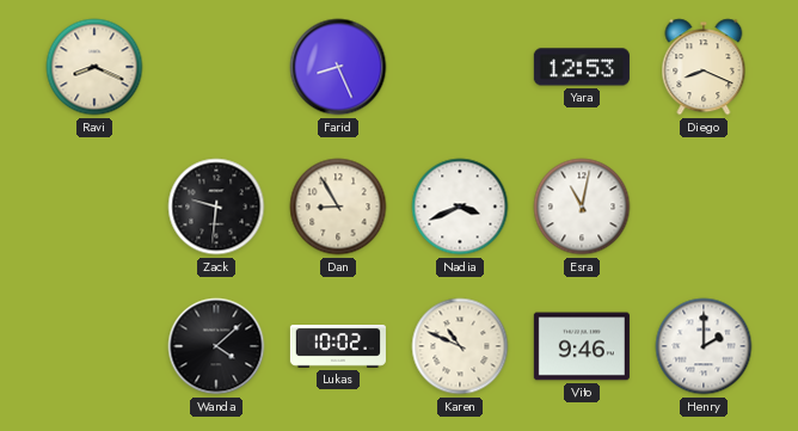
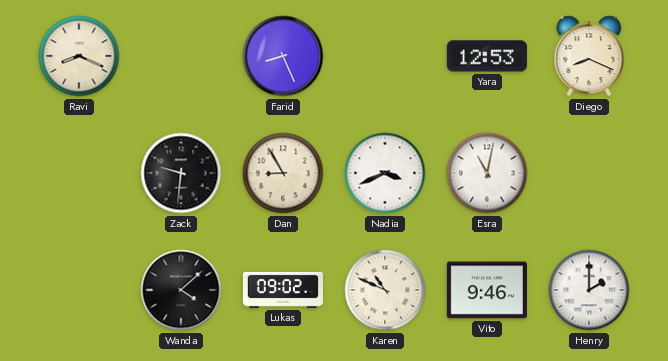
Lukas: 10:02 -> 09:02
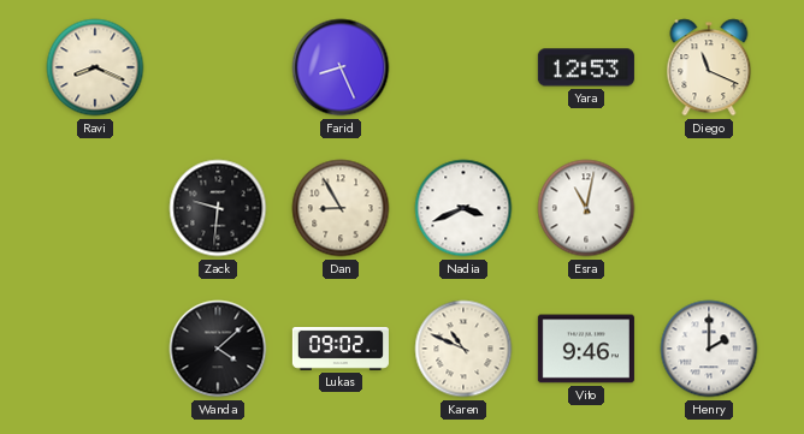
Diego: 8:19 -> 11:19
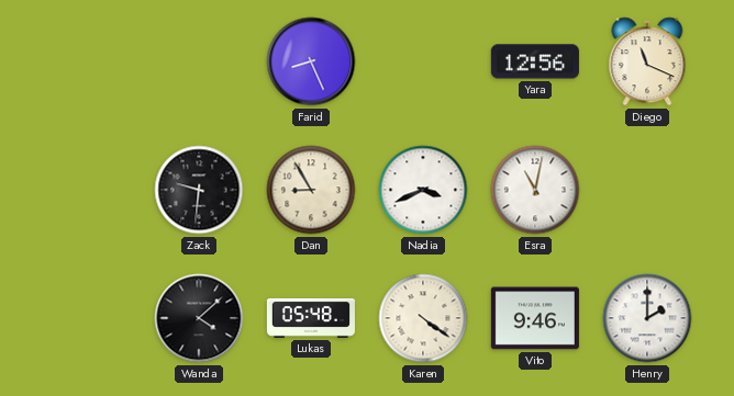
Ravi: 8:19 -> none
Yara: 12:53 -> 12:56
Lukas: 09:02 -> 05:48
Karen: 10:49 -> 4:21
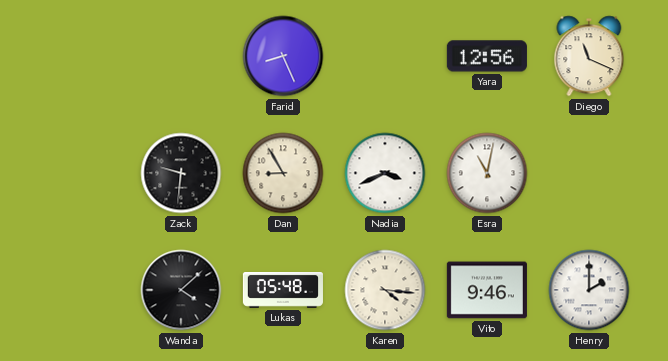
Karen: 4:21 -> 4:16
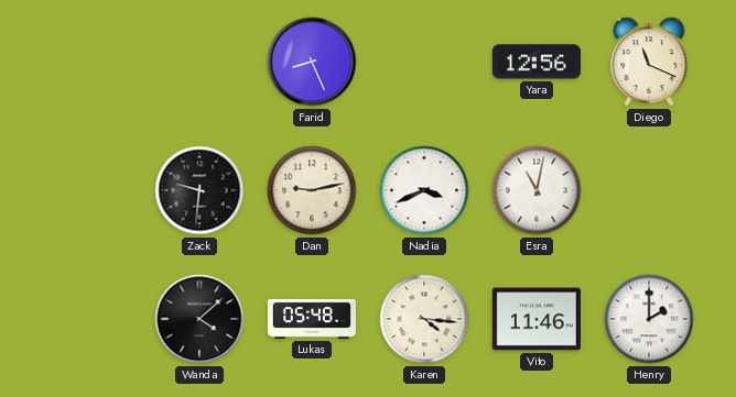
Dan: 8:55 -> 9:13
Vito: 9:46 -> 11:46
